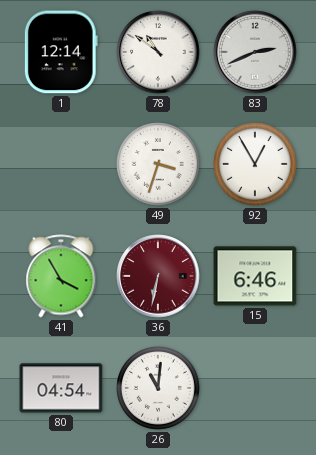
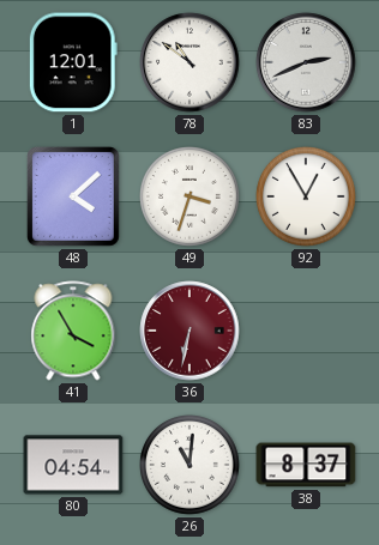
1: 12:14 -> 12:01
48: none -> 4:08
15: 6:46 -> none
38: none -> 8:37
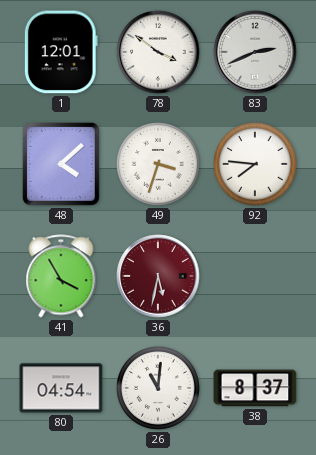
78: 10:51 -> 3:51
92: 12:55 -> 7:46
36: 6:32 -> 5:32
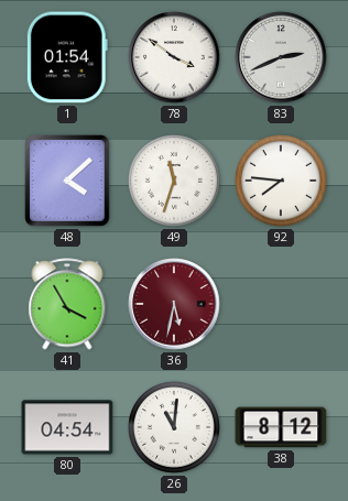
1: 12:01 -> 01:54
49: 3:33 -> 11:33
38: 8:37 -> 8:12
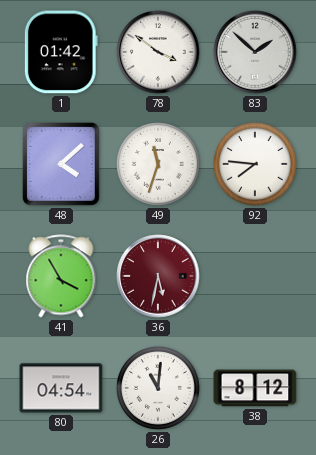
1: 01:54 -> 01:42
83: 2:41 -> 1:52
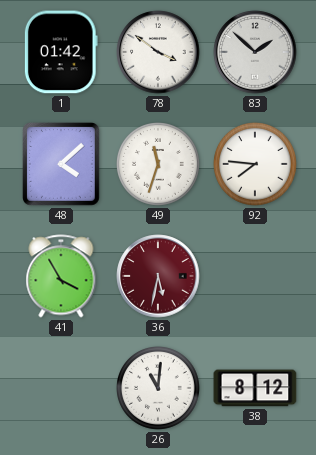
80: 04:54 -> none
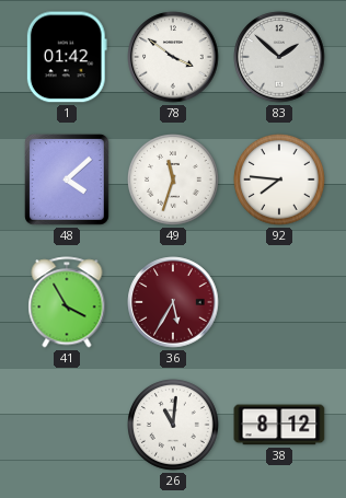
36: 5:32 -> 5:35
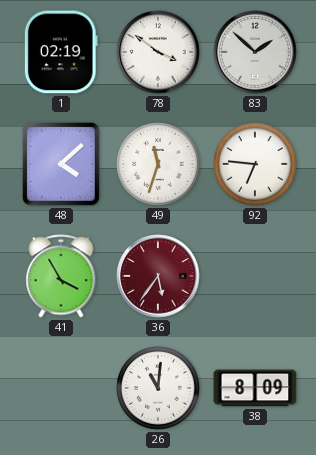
1: 01:42 -> 02:19
92: 7:46 -> 6:46
36: 5:35 -> 5:36
38: 8:12 -> 8:09
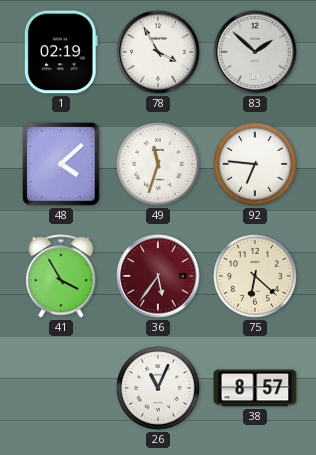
78: 3:51 -> 3:55
75: none -> 6:22
26: 11:01 -> 11:04
38: 8:09 -> 8:57
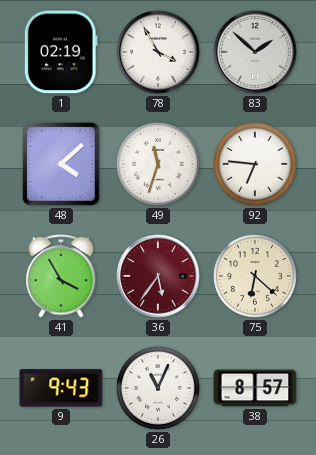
9: none -> 9:43
